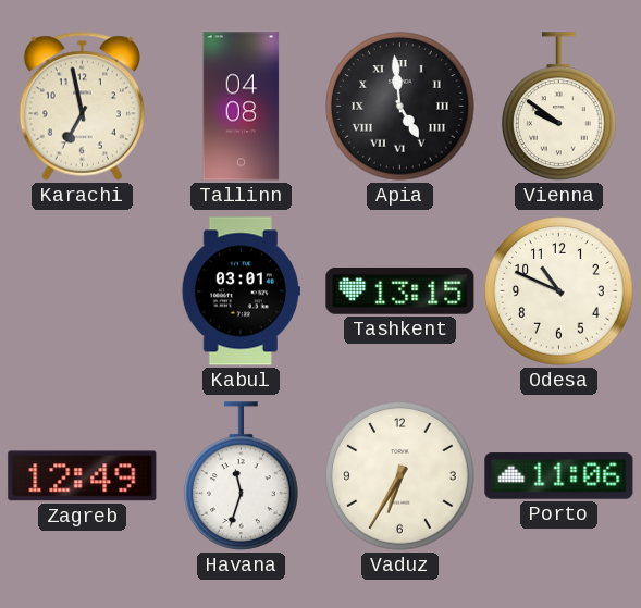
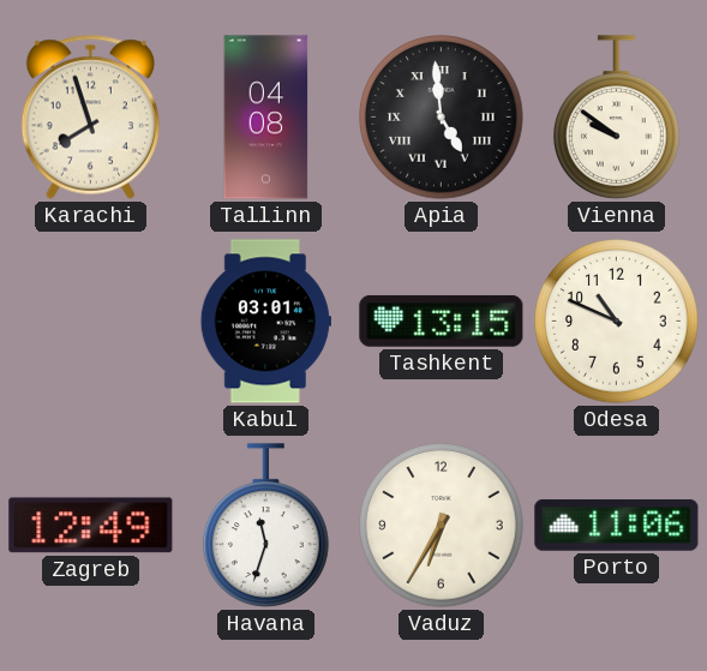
Karachi: 6:58 -> 7:57
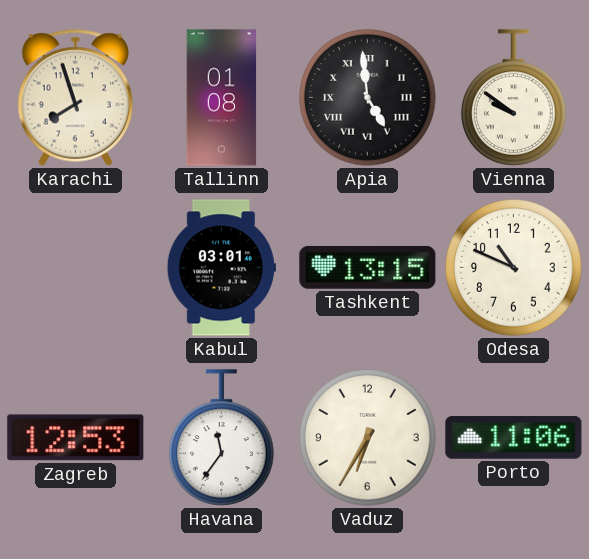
Tallinn: 04:08 -> 01:08
Zagreb: 12:49 -> 12:53
Havana: 11:33 -> 11:36
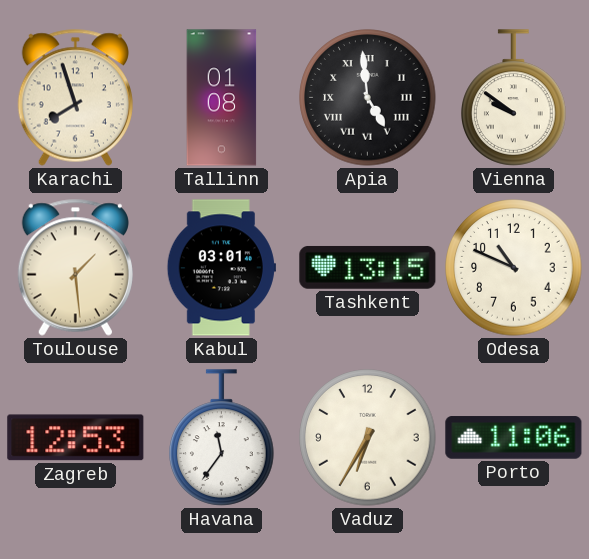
Toulouse: none -> 1:29
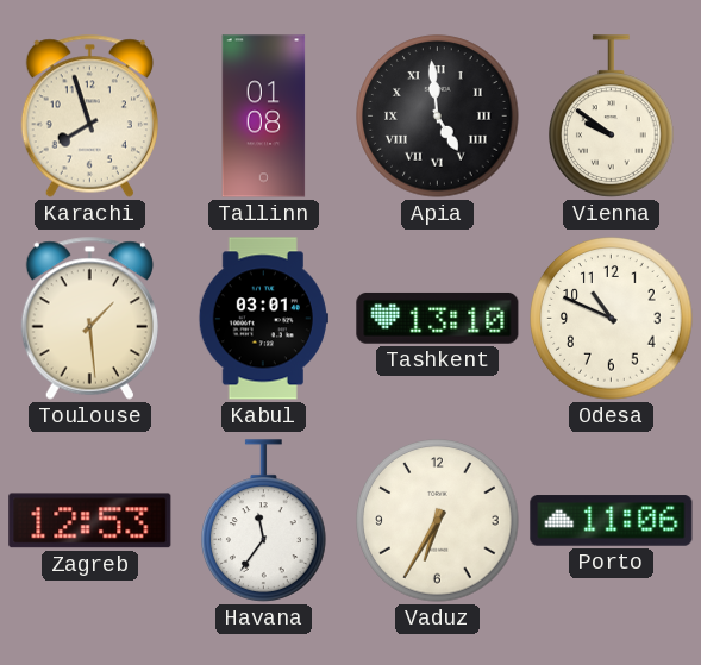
Tashkent: 13:15 -> 13:10
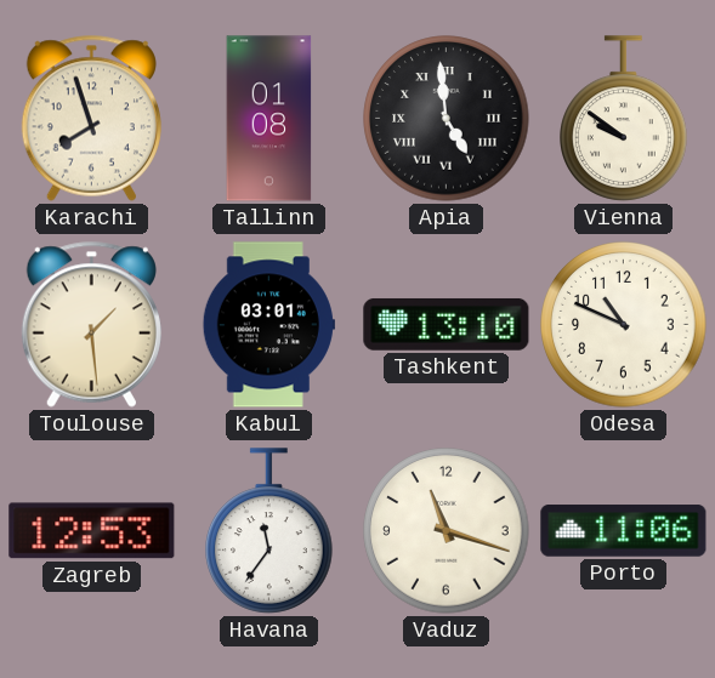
Vaduz: 6:35 -> 11:18
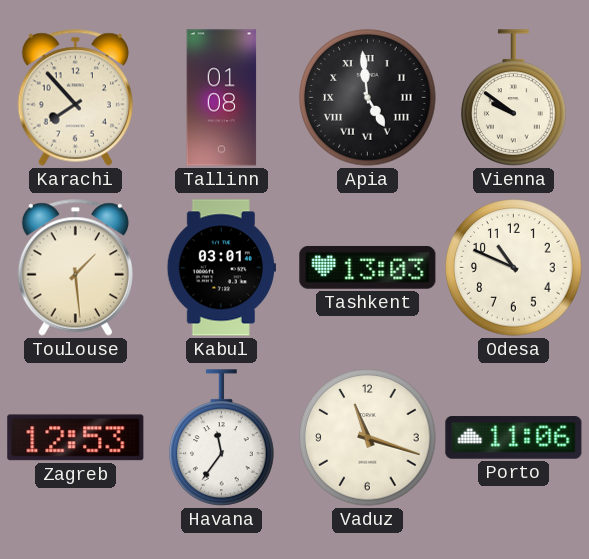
Karachi: 7:57 -> 7:53
Tashkent: 13:10 -> 13:03
